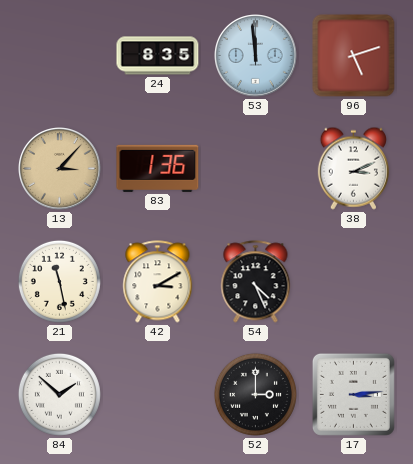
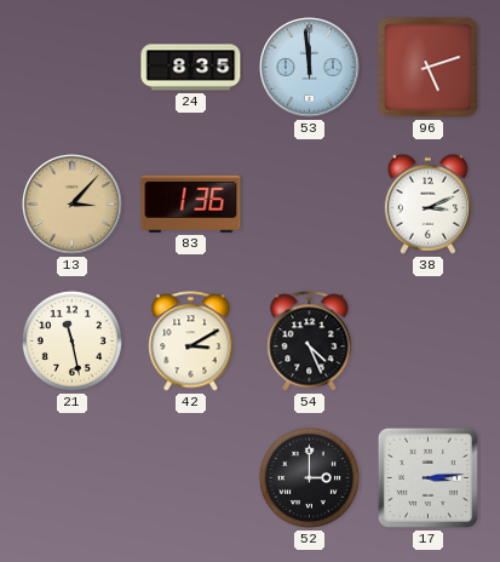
84: 1:52 -> none
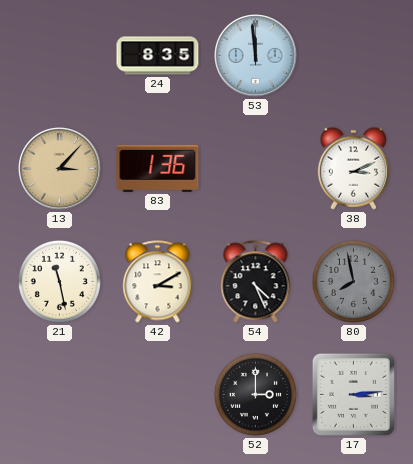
96: 5:12 -> none
80: none -> 7:58
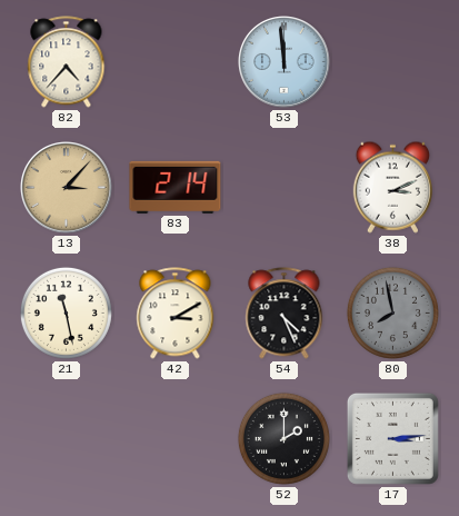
82: none -> 4:37
24: 8:35 -> none
83: 1:36 -> 2:14
52: 3:00 -> 2:00
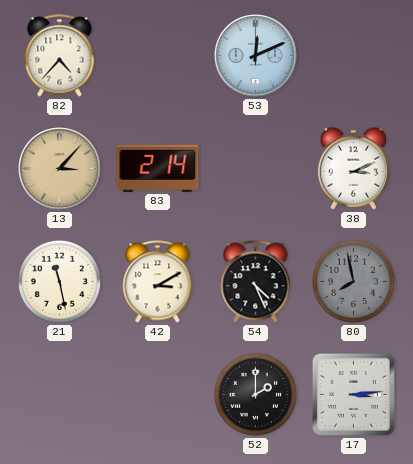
53: 11:59 -> 12:11
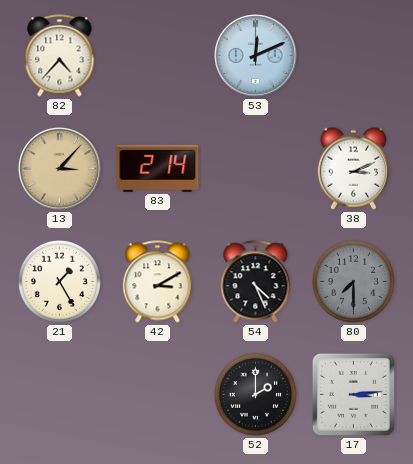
21: 11:28 -> 1:25
80: 7:58 -> 7:30
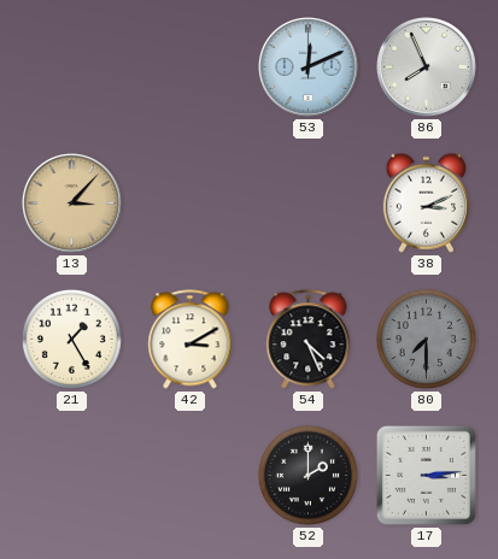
82: 4:37 -> none
86: none -> 7:56
83: 2:14 -> none
